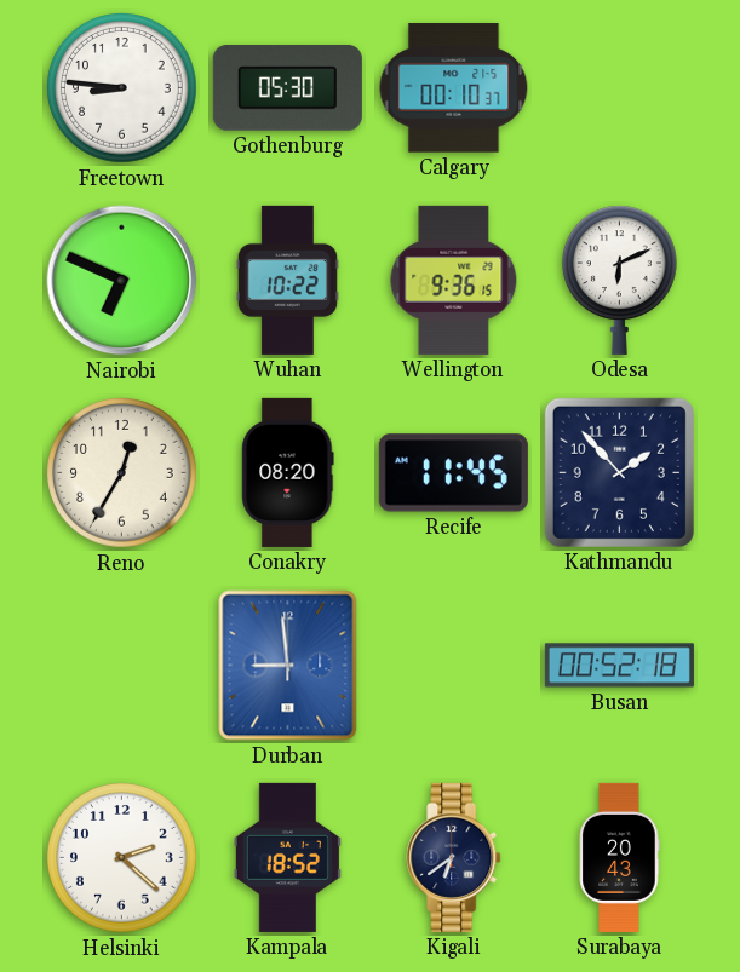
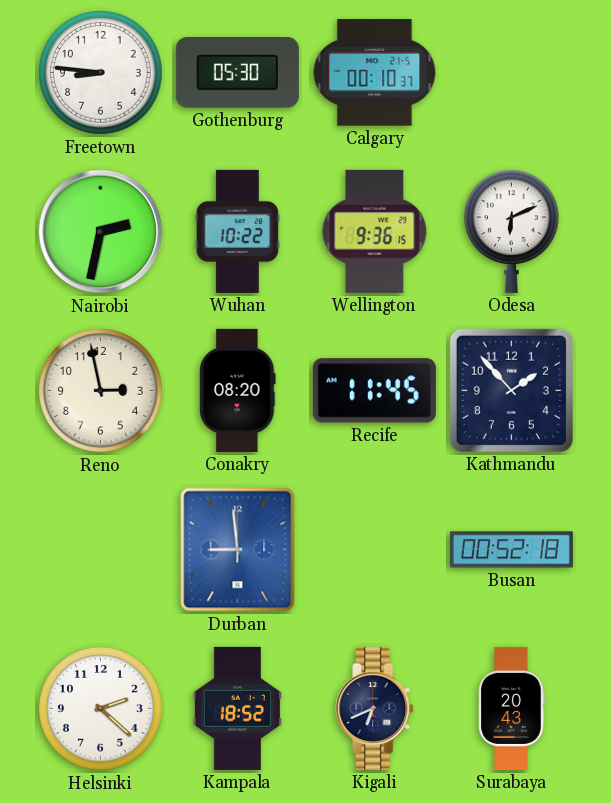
Nairobi: 6:49 -> 2:32
Reno: 12:35 -> 2:58
Kigali: 6:39 -> 6:41
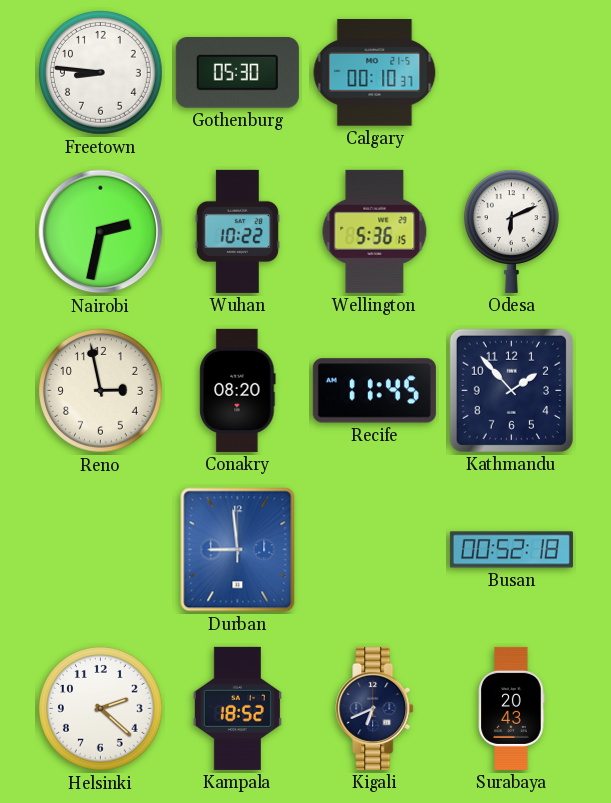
Wellington: 9:36 -> 5:36
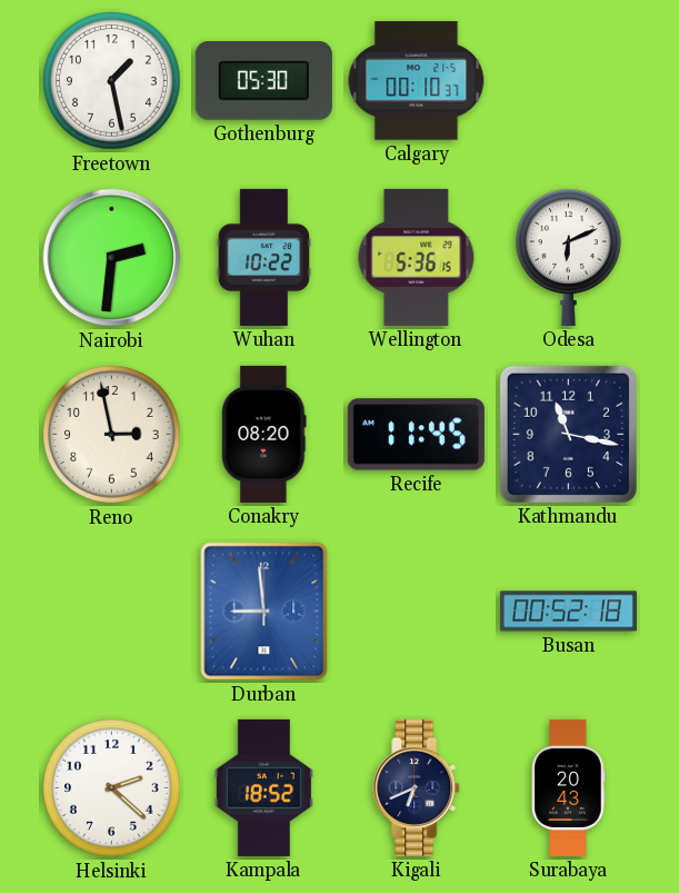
Freetown: 8:46 -> 1:28
Nairobi: 2:32 -> 2:31
Kathmandu: 1:53 -> 11:17
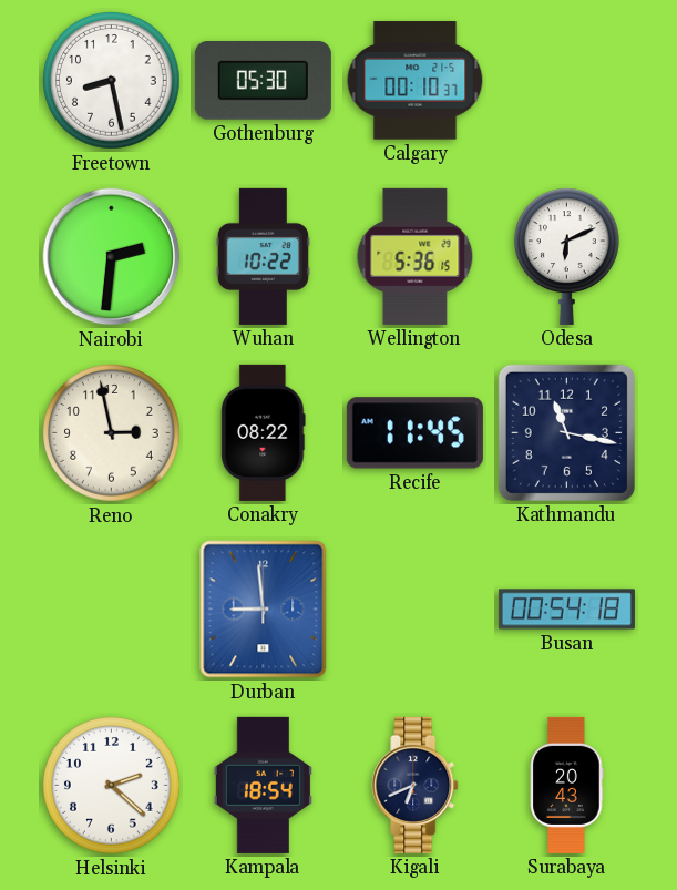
Freetown: 1:28 -> 8:28
Conakry: 08:20 -> 08:22
Busan: 00:52 -> 00:54
Kampala: 18:52 -> 18:54
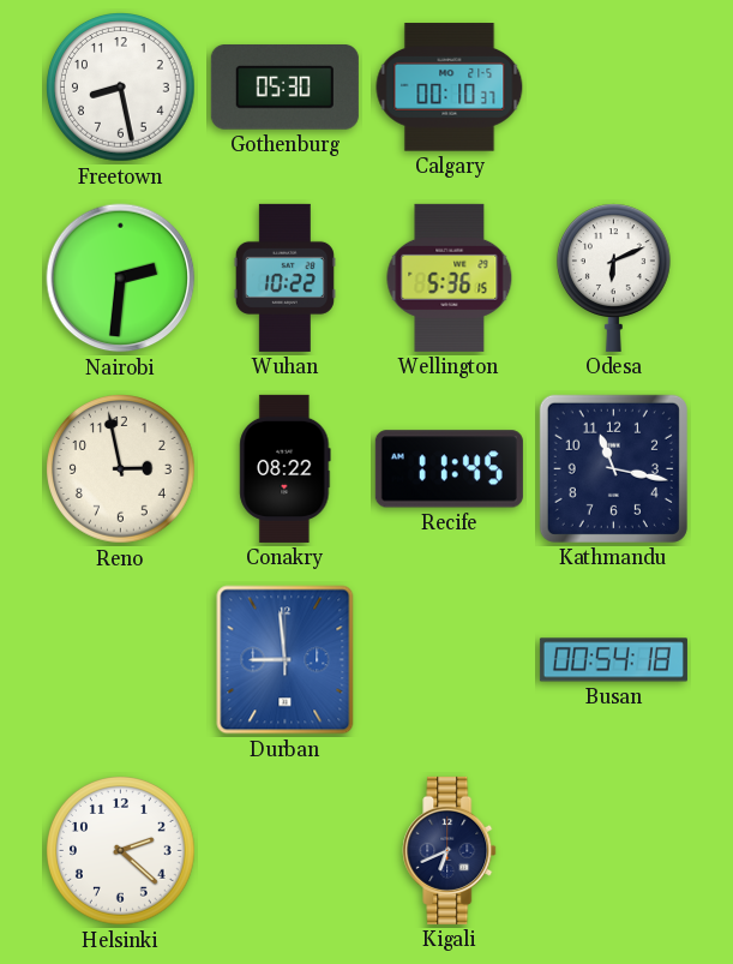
Kampala: 18:54 -> none
Surabaya: 20:43 -> none
